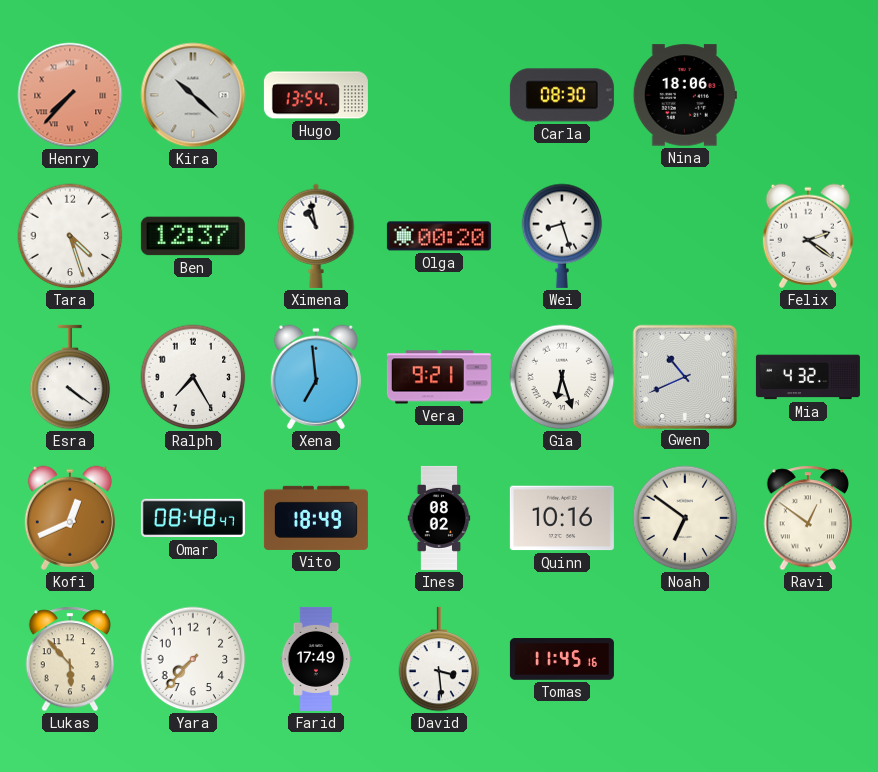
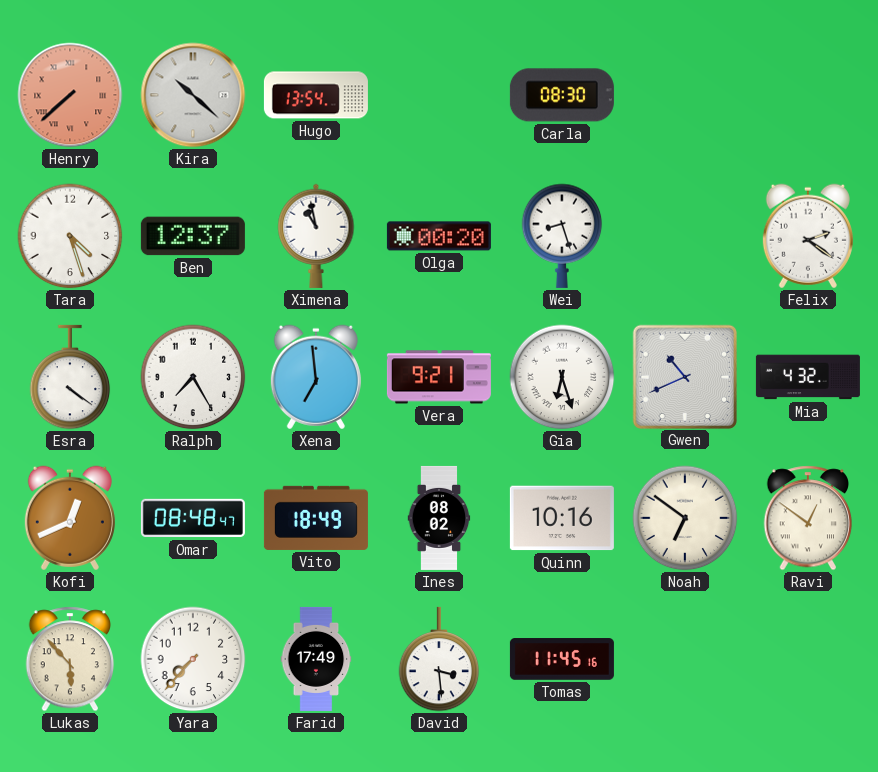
Henry: 7:37 -> 7:38
Nina: 18:06 -> none
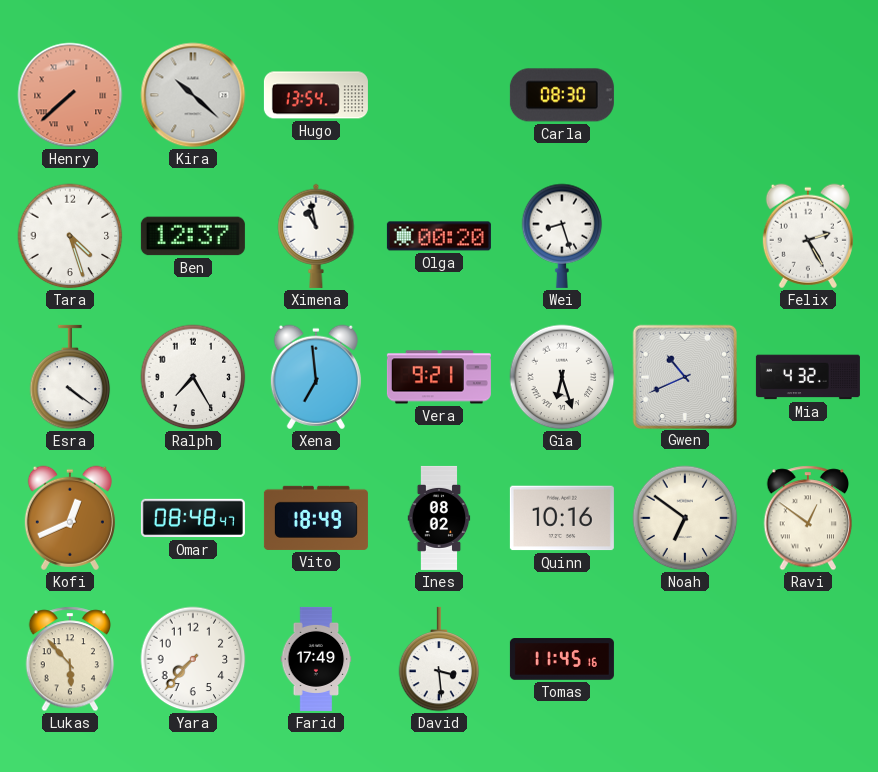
Felix: 2:21 -> 2:25
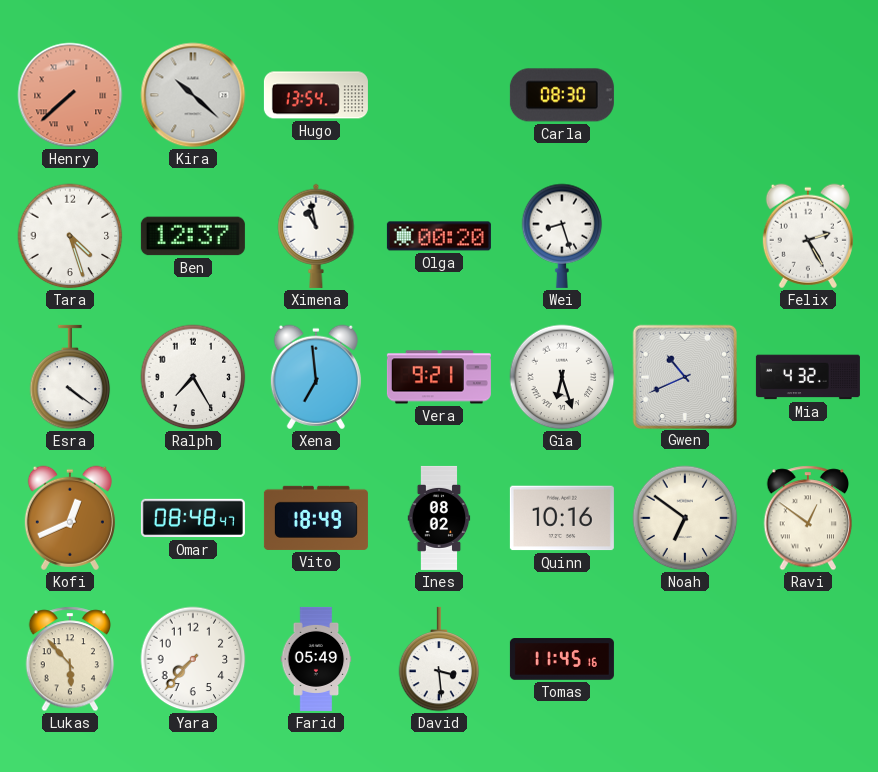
Farid: 17:49 -> 05:49
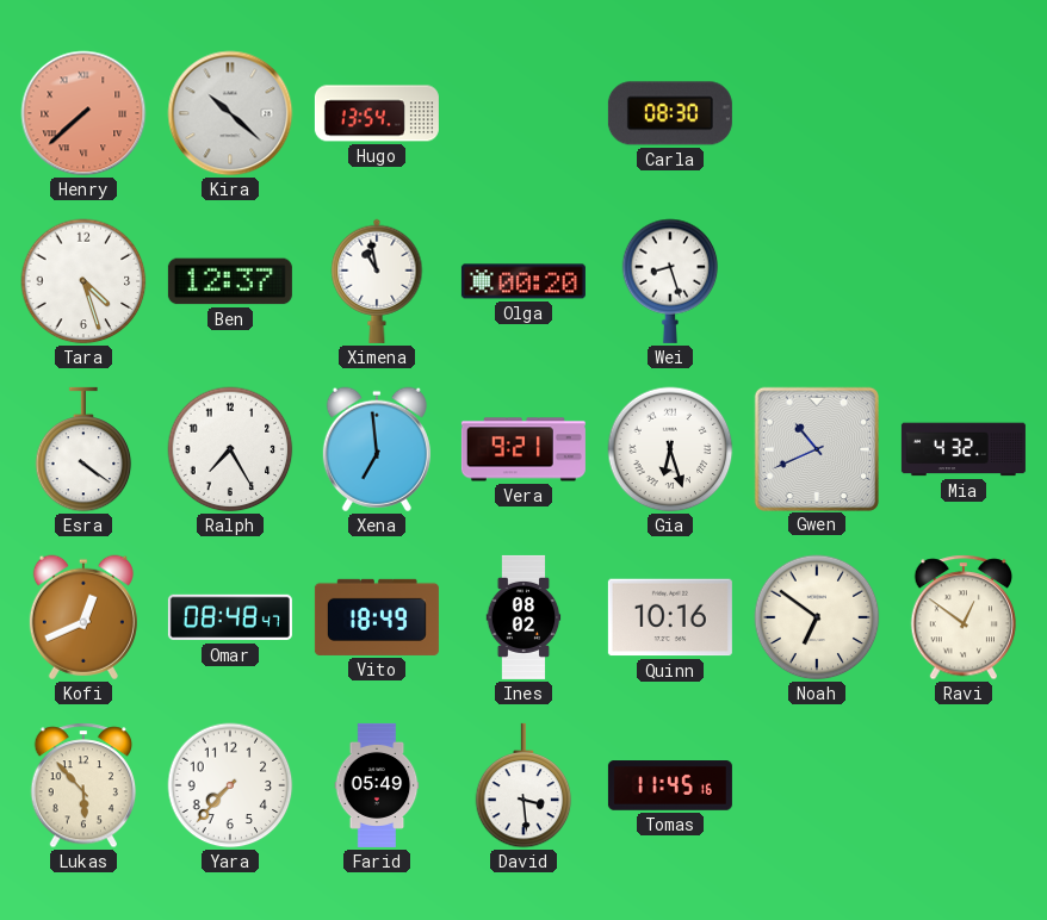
Felix: 2:25 -> none
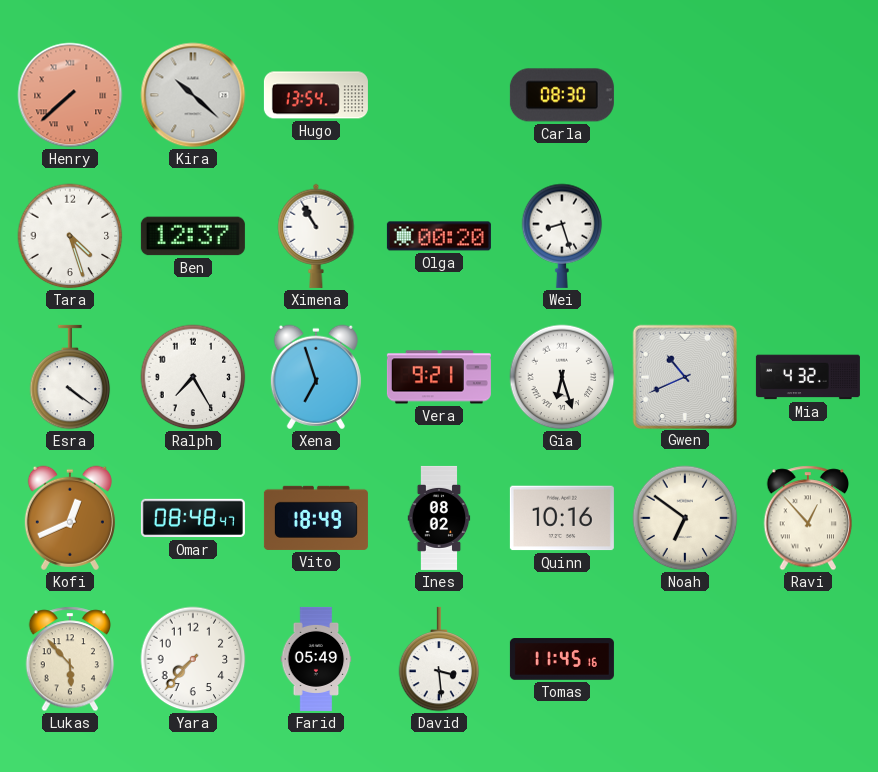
Ximena: 10:58 -> 10:55
Xena: 6:59 -> 6:57
Ravi: 12:51 -> 12:53
